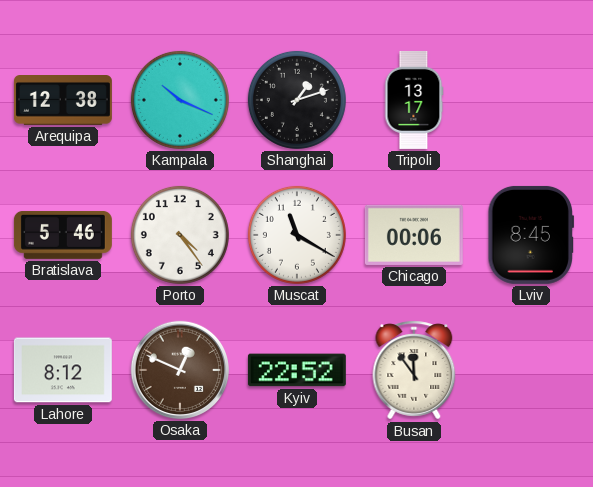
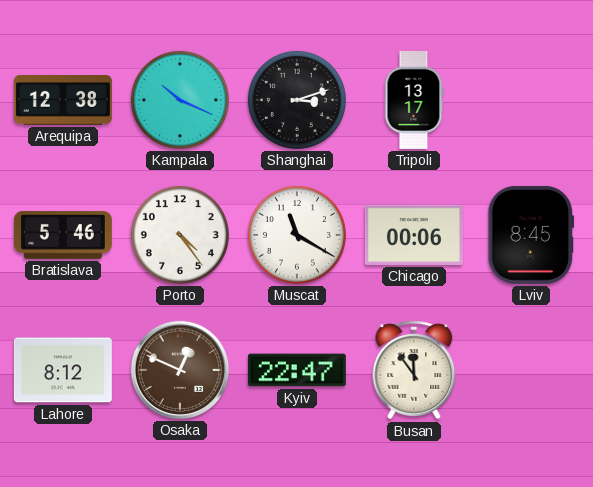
Shanghai: 1:12 -> 3:12
Kyiv: 22:52 -> 22:47
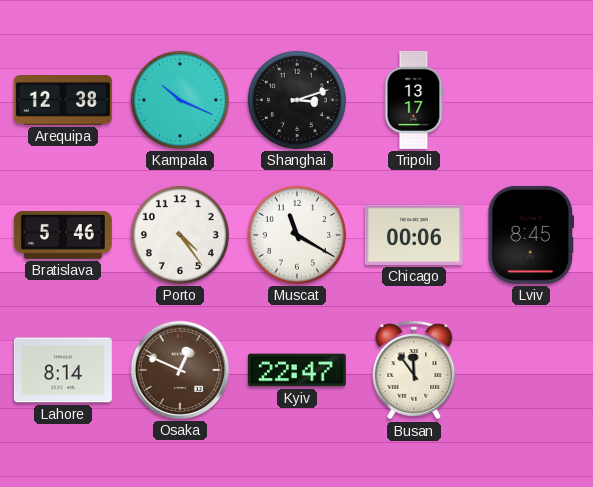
Lahore: 8:12 -> 8:14
